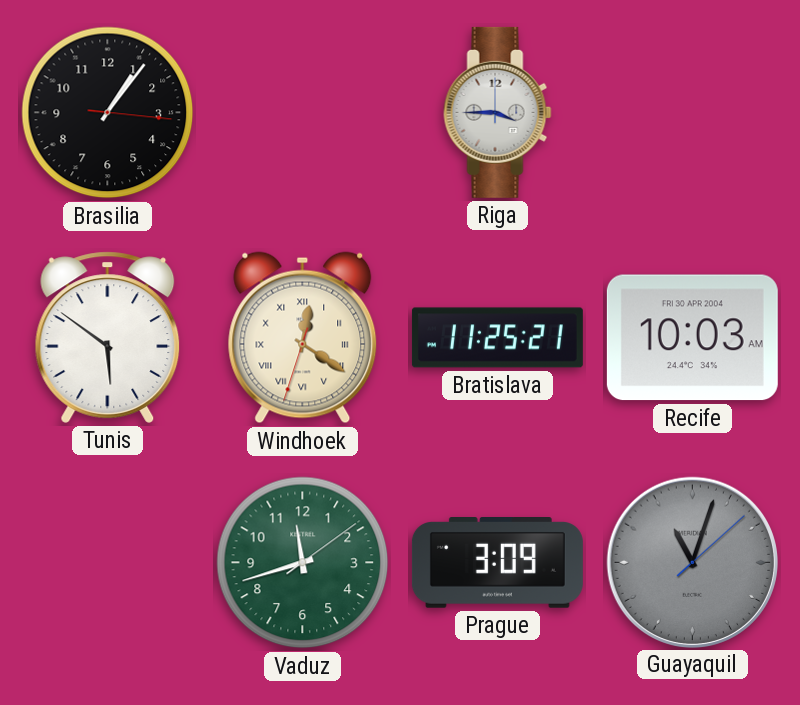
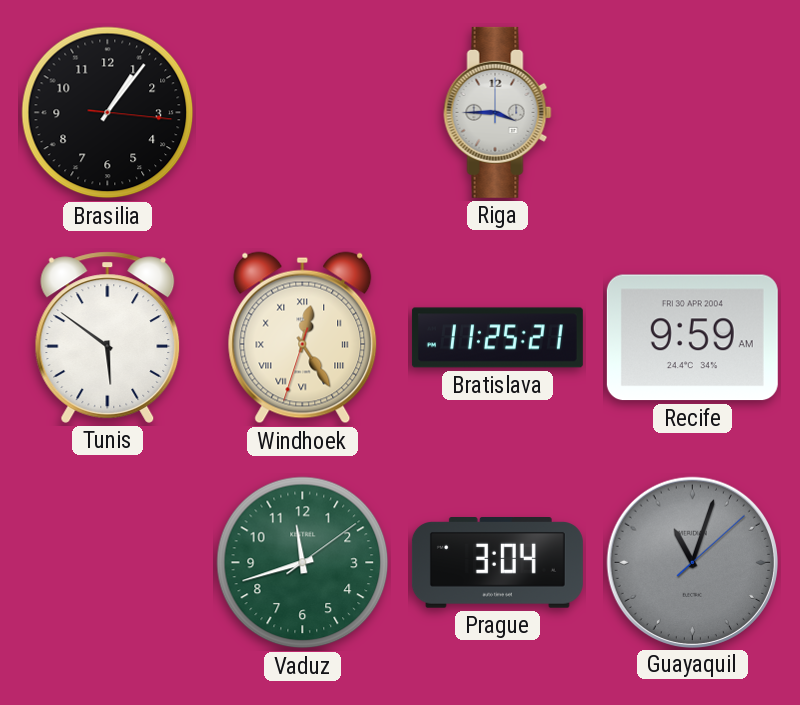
Windhoek: 12:20 -> 12:24
Recife: 10:03 -> 9:59
Prague: 3:09 -> 3:04
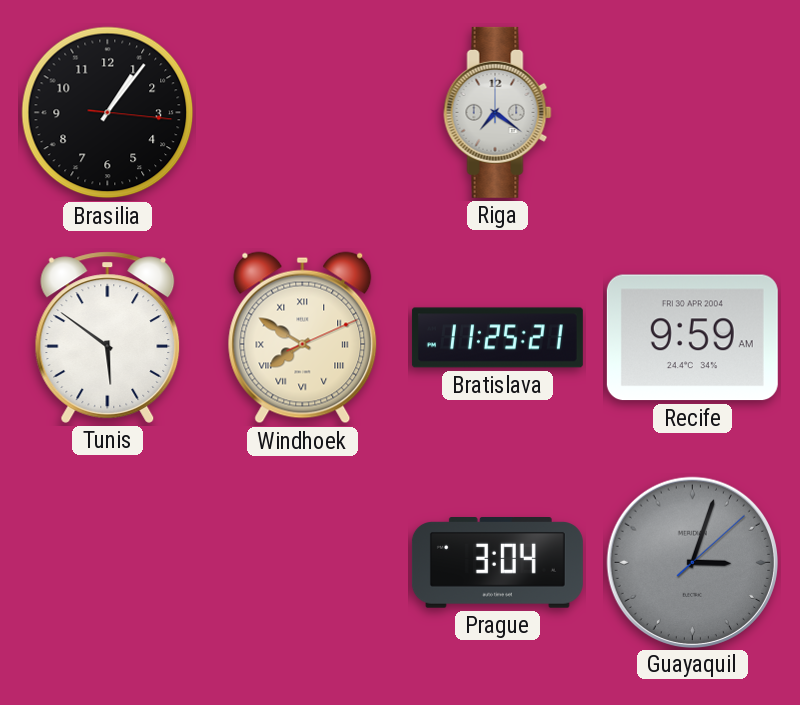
Riga: 3:45 -> 7:21
Windhoek: 12:24 -> 7:50
Vaduz: 11:42 -> none
Guayaquil: 11:03 -> 3:03
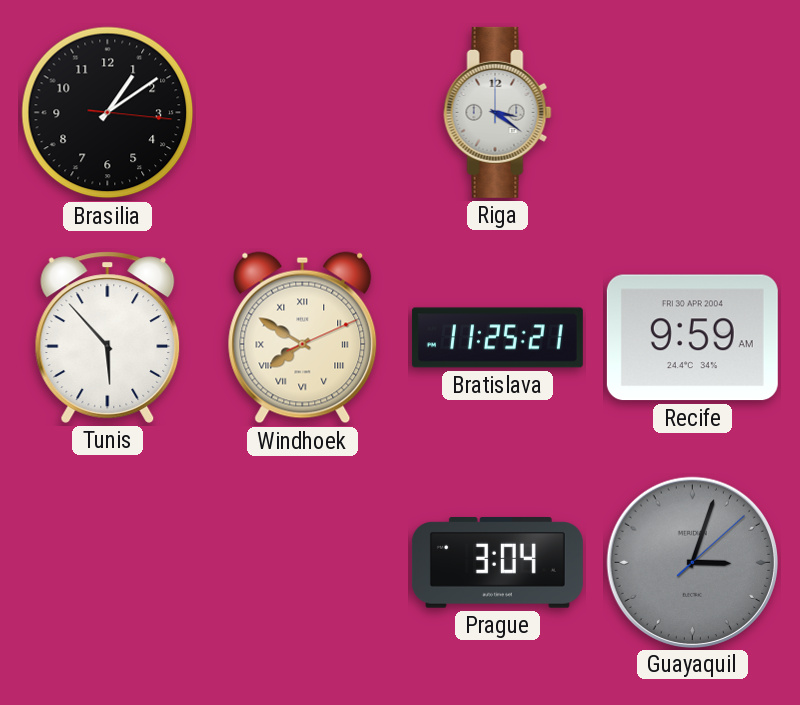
Brasilia: 1:06 -> 1:09
Riga: 7:21 -> 3:21
Tunis: 5:51 -> 5:53
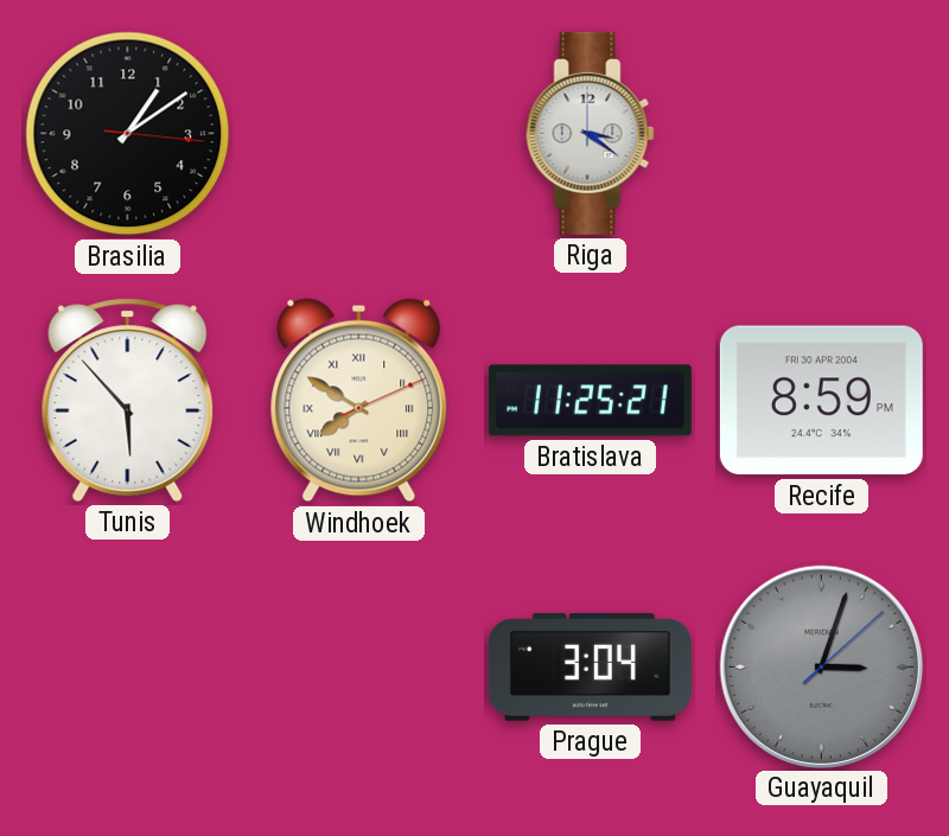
Recife: 9:59 -> 8:59
